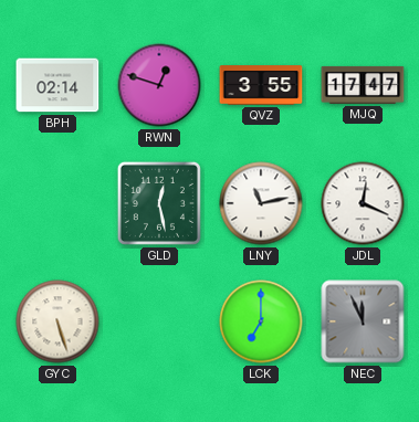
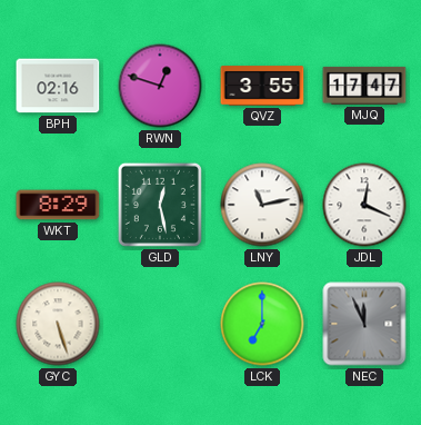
BPH: 02:14 -> 02:16
WKT: none -> 8:29
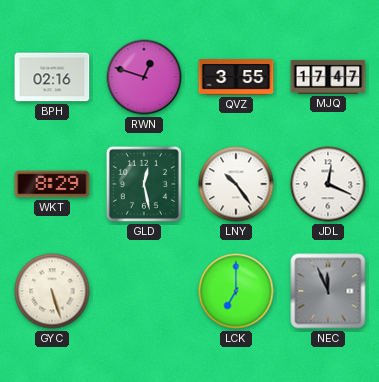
LNY: 11:13 -> 10:24
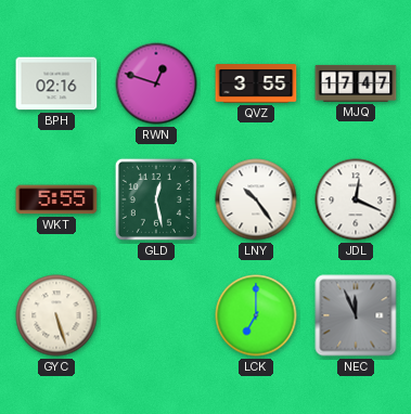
WKT: 8:29 -> 5:55
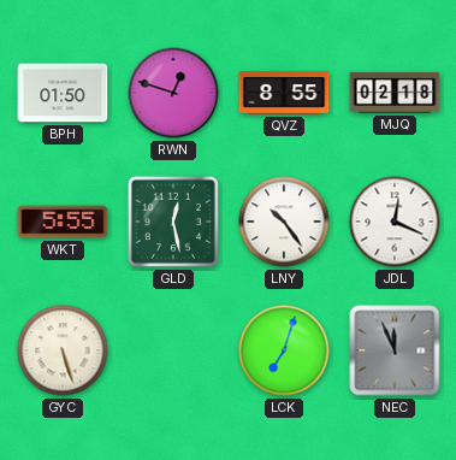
BPH: 02:16 -> 01:50
QVZ: 3:55 -> 8:55
MJQ: 17:47 -> 02:18
LCK: 7:00 -> 7:03
